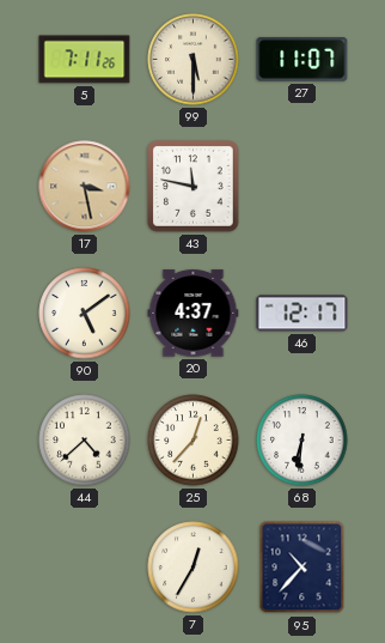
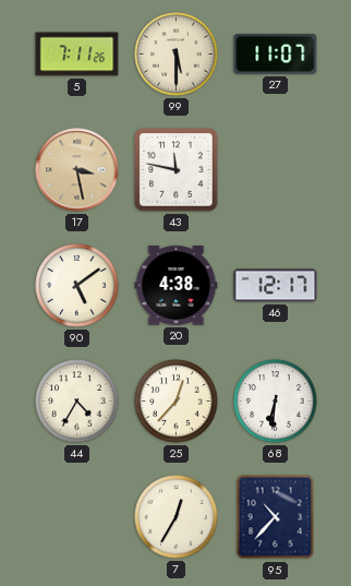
20: 4:37 -> 4:38
44: 4:38 -> 4:35
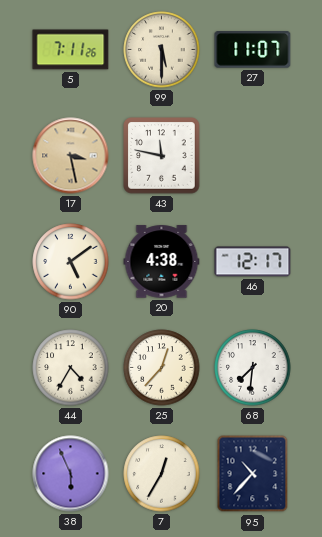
68: 6:31 -> 7:31
38: none -> 5:56
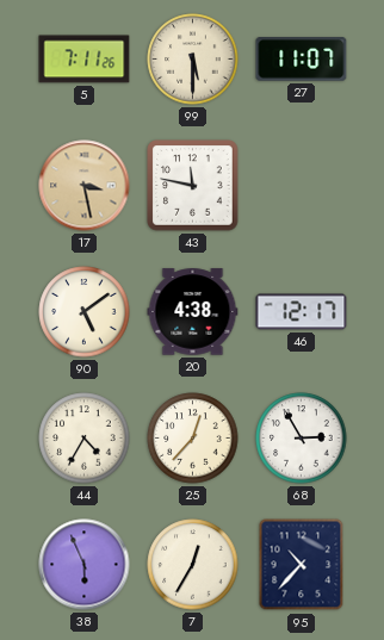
68: 7:31 -> 2:55
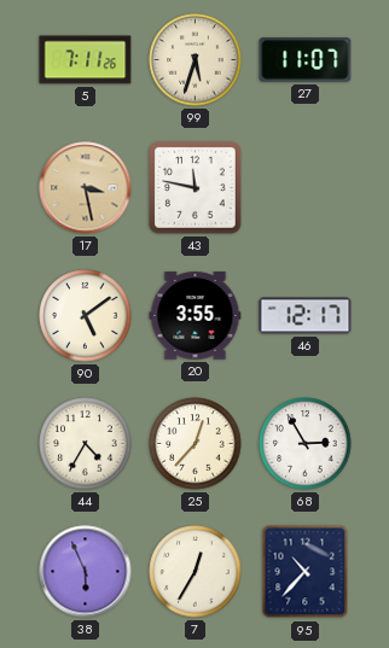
99: 5:30 -> 5:33
20: 4:38 -> 3:55
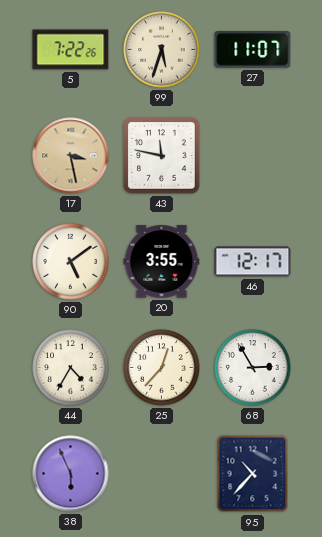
5: 7:11 -> 7:22
7: 12:35 -> none
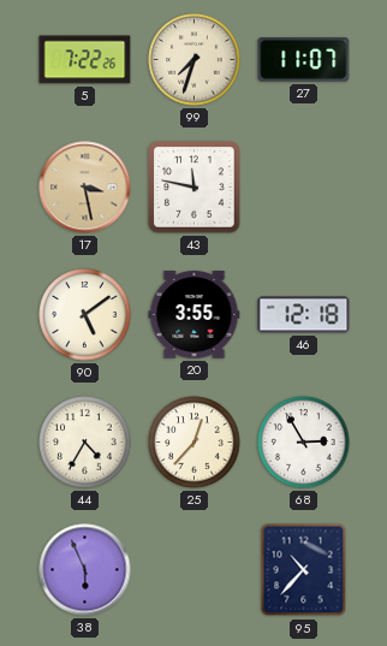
99: 5:33 -> 7:33
46: 12:17 -> 12:18
